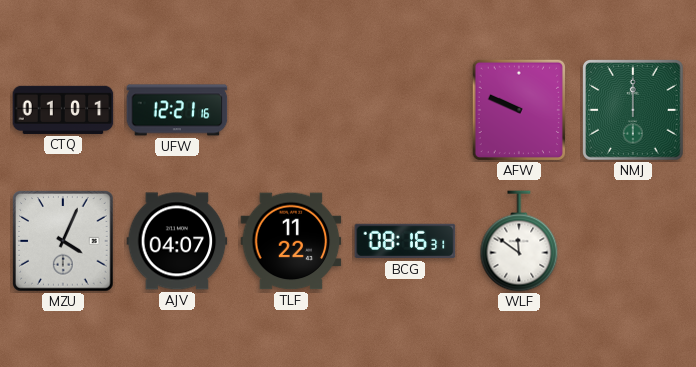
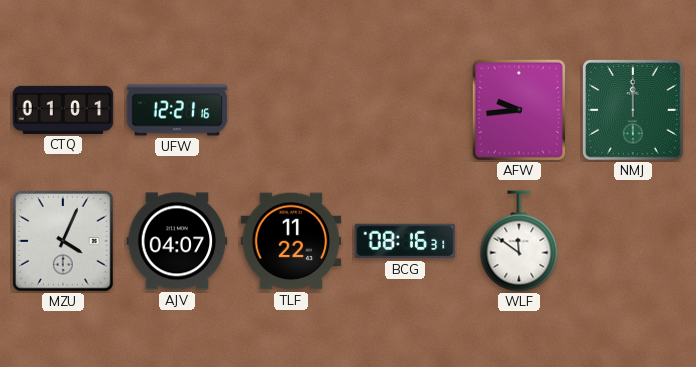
AFW: 9:49 -> 9:44
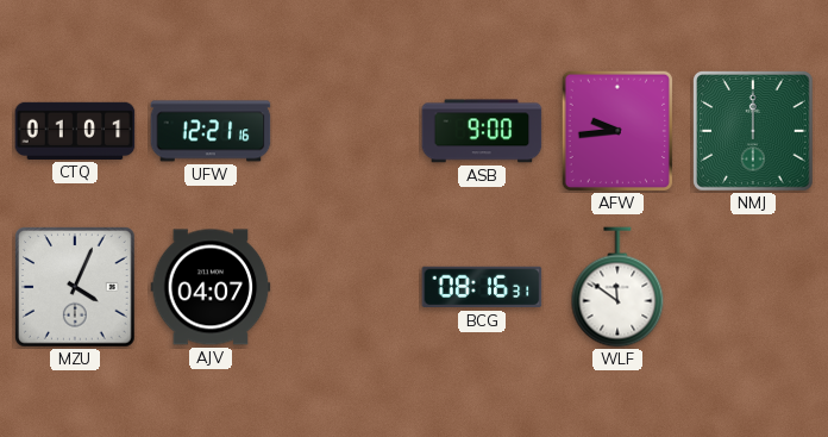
ASB: none -> 9:00
TLF: 11:22 -> none
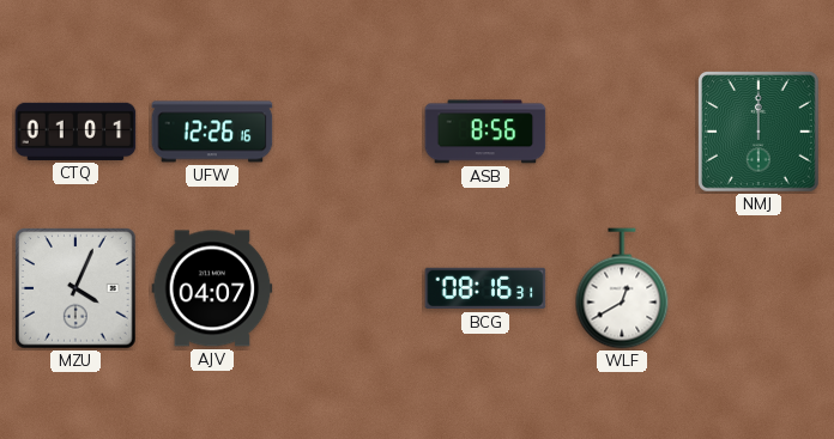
UFW: 12:21 -> 12:26
ASB: 9:00 -> 8:56
AFW: 9:44 -> none
WLF: 11:51 -> 12:40
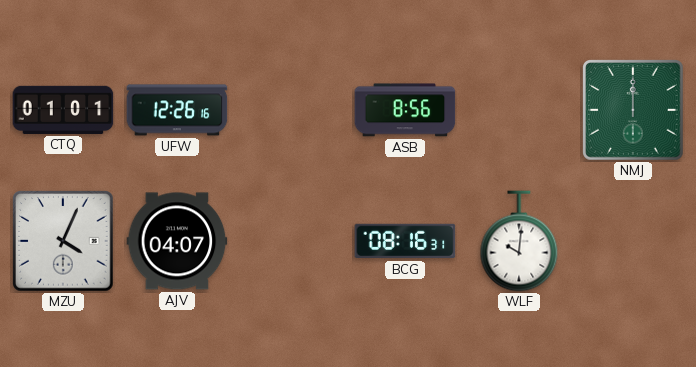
WLF: 12:40 -> 10:01
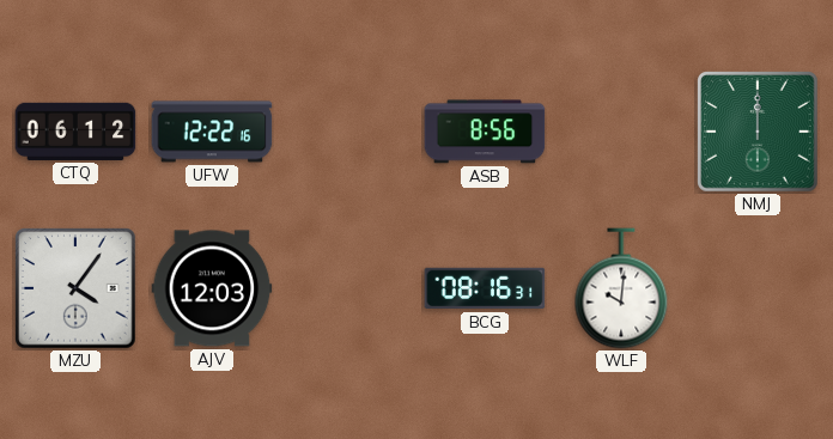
CTQ: 01:01 -> 06:12
UFW: 12:26 -> 12:22
MZU: 4:04 -> 4:06
AJV: 04:07 -> 12:03
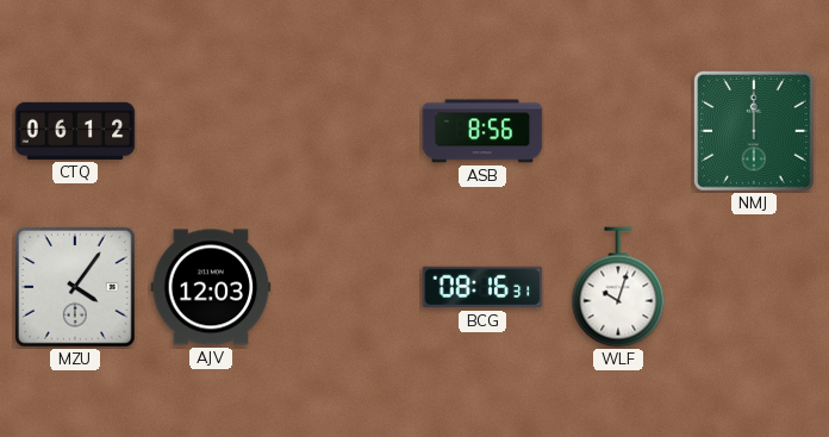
UFW: 12:22 -> none
WLF: 10:01 -> 10:03
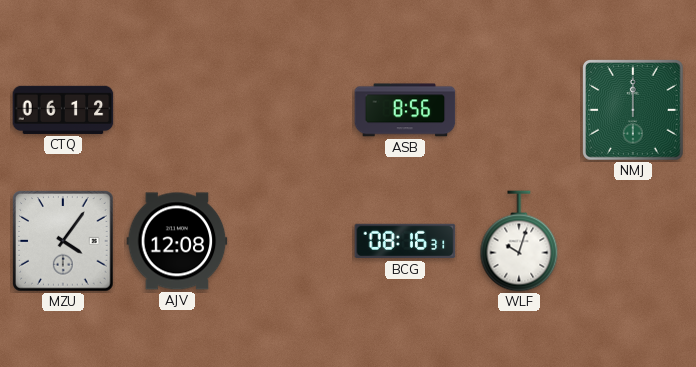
AJV: 12:03 -> 12:08
